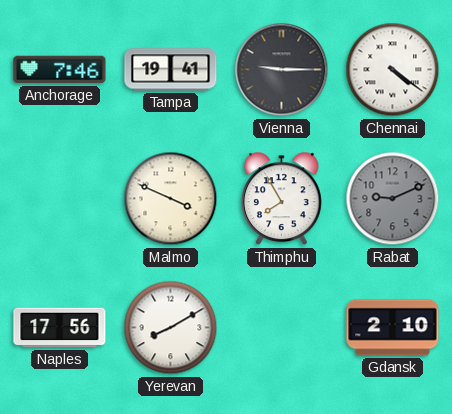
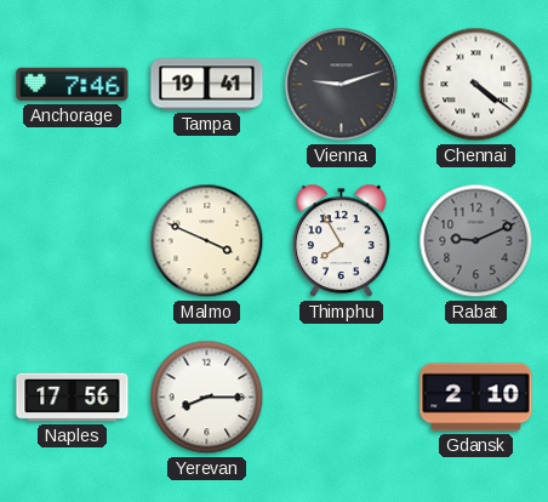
Vienna: 9:15 -> 9:12
Yerevan: 8:10 -> 8:15
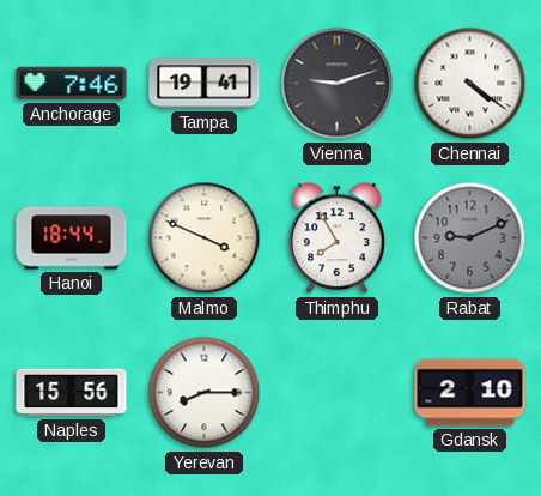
Hanoi: none -> 18:44
Naples: 17:56 -> 15:56
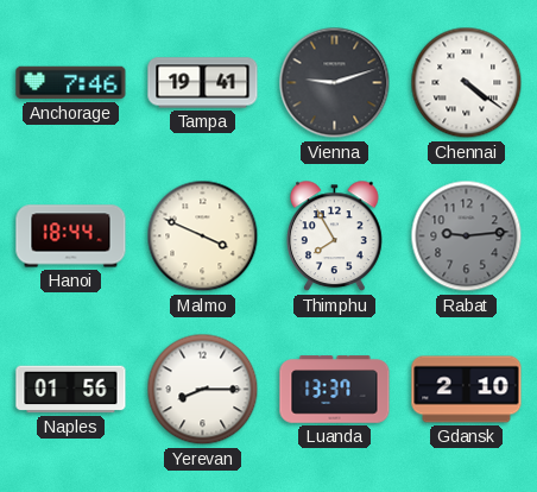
Rabat: 9:11 -> 9:14
Naples: 15:56 -> 01:56
Luanda: none -> 13:37
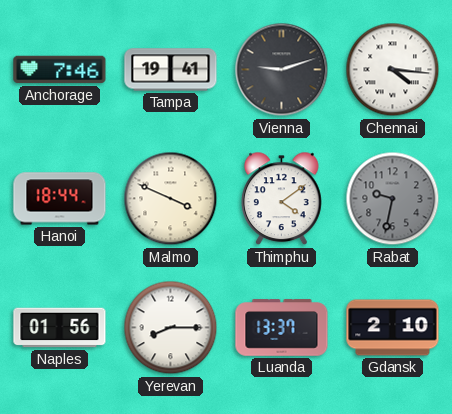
Chennai: 4:21 -> 4:16
Thimphu: 7:55 -> 4:09
Rabat: 9:14 -> 9:32
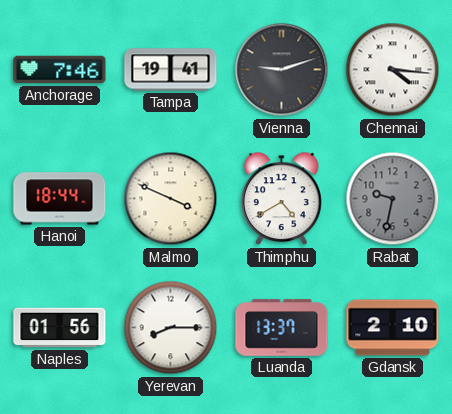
Thimphu: 4:09 -> 4:40
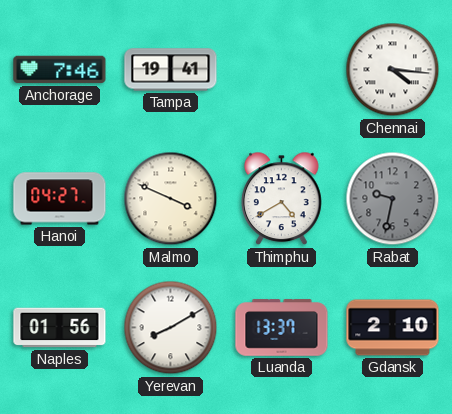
Vienna: 9:12 -> none
Hanoi: 18:44 -> 04:27
Yerevan: 8:15 -> 8:10
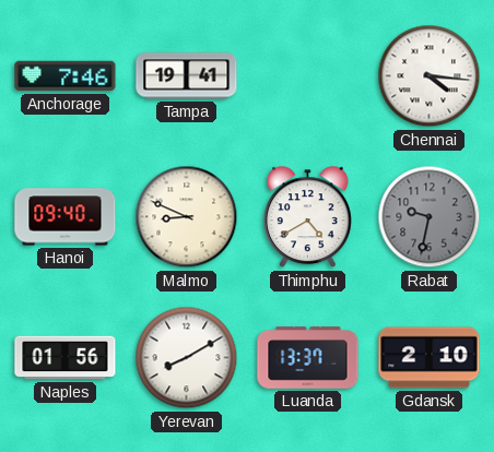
Hanoi: 04:27 -> 09:40
Malmo: 3:49 -> 8:49
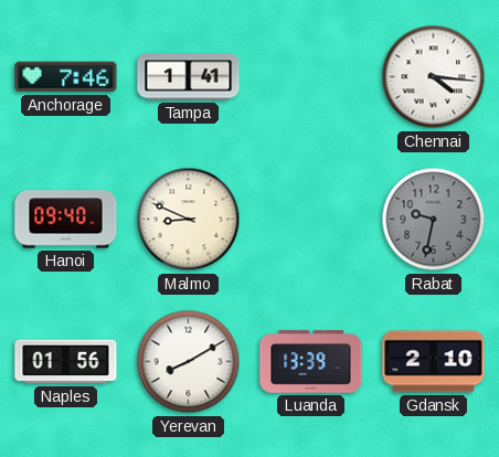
Tampa: 19:41 -> 1:41
Thimphu: 4:40 -> none
Luanda: 13:37 -> 13:39
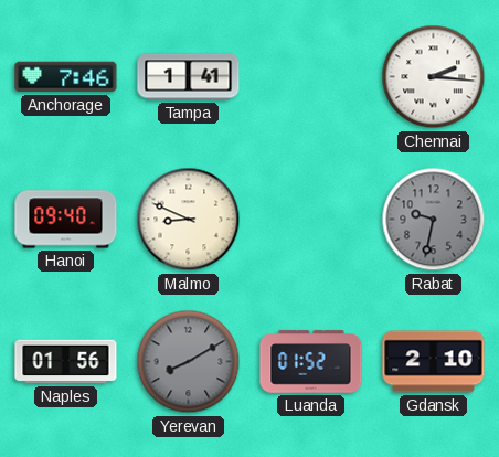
Chennai: 4:16 -> 2:16
Yerevan dial: white -> grey
Luanda: 13:39 -> 01:52
